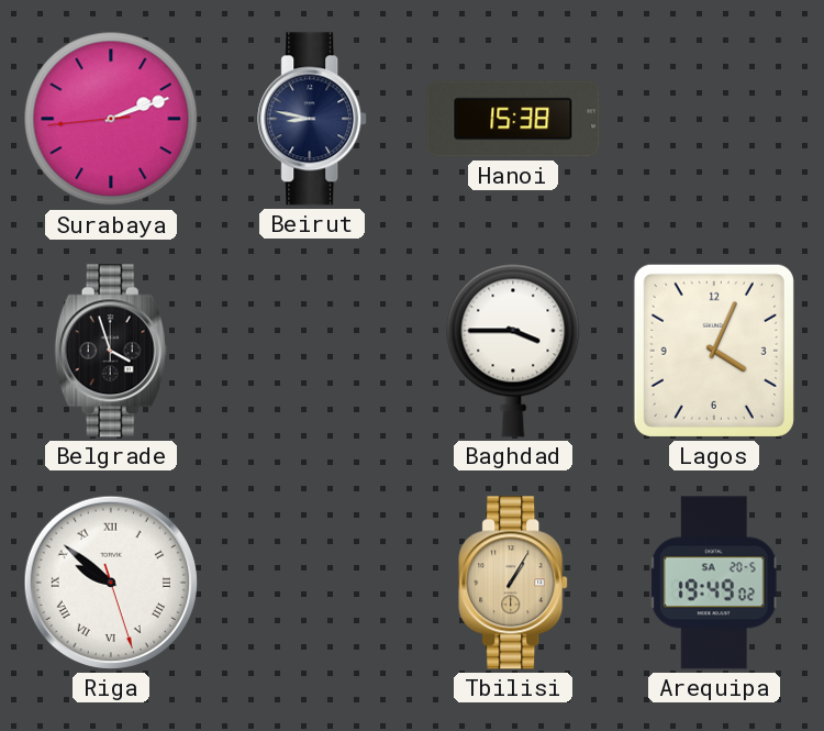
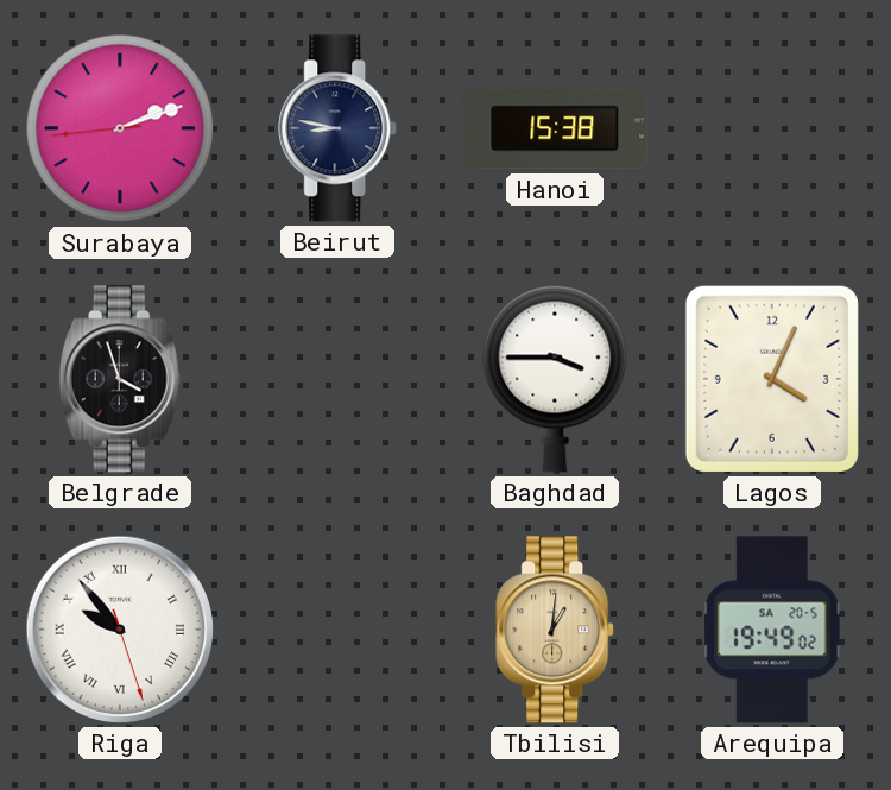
Riga: 9:51 -> 9:53
Tbilisi: 1:05 -> 1:01
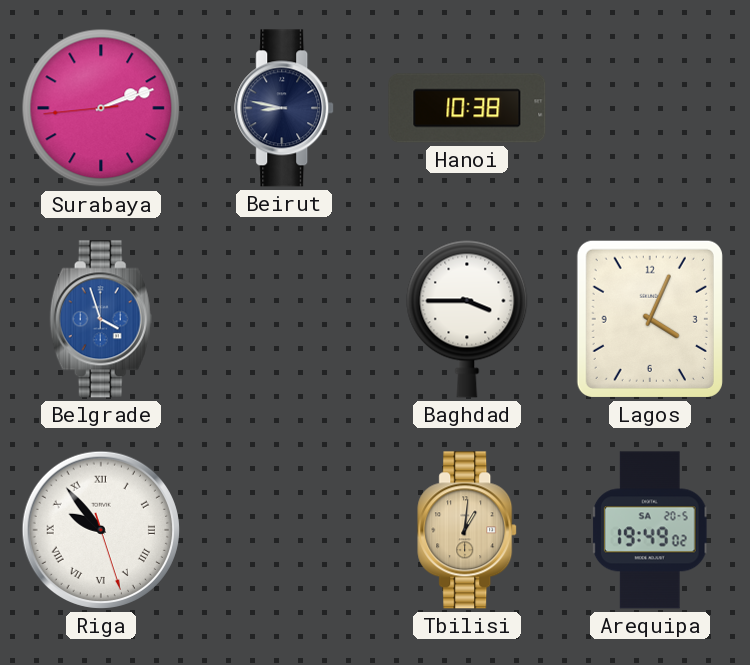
Hanoi: 15:38 -> 10:38
Belgrade dial: black -> blue
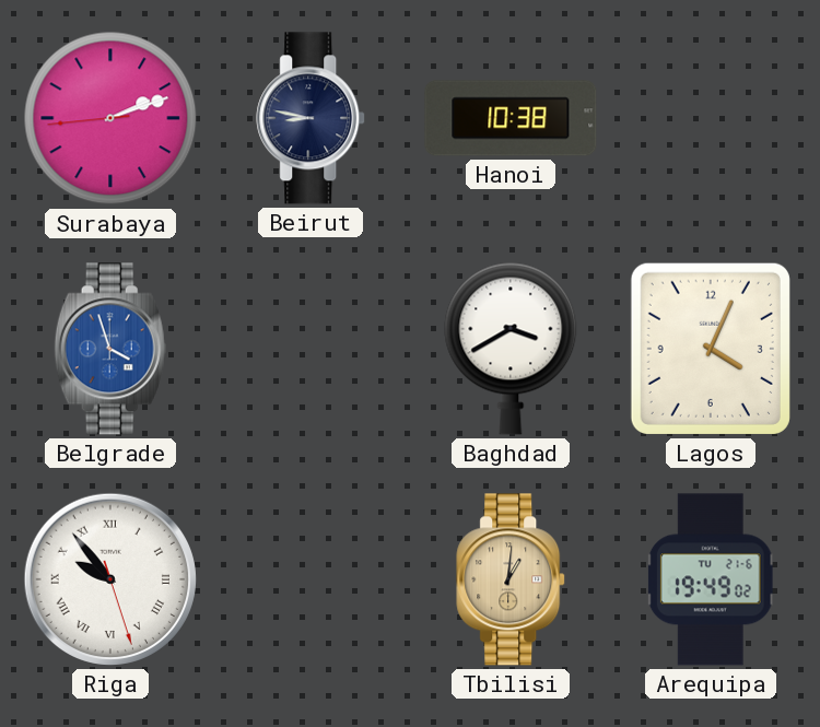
Baghdad: 3:45 -> 3:40
Arequipa date: SA 20-5 -> TU 21-6
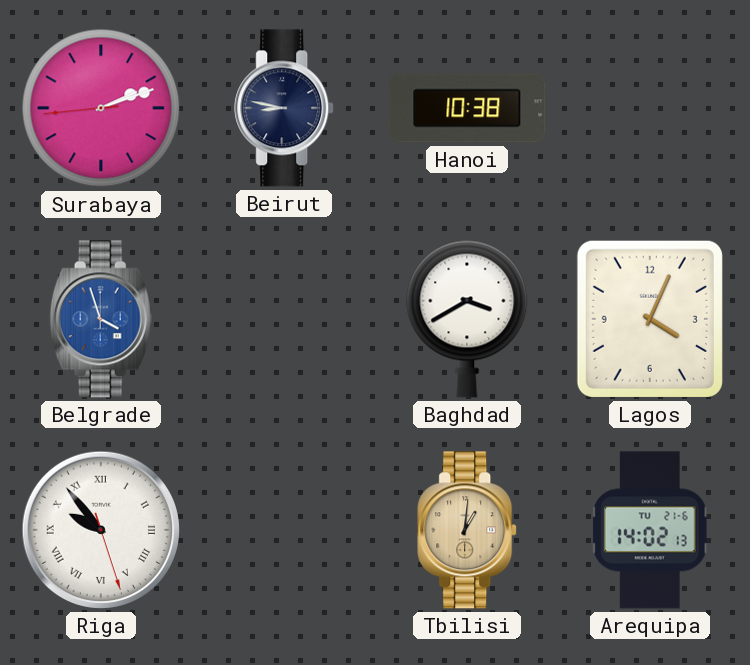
Arequipa: 19:49 -> 14:02
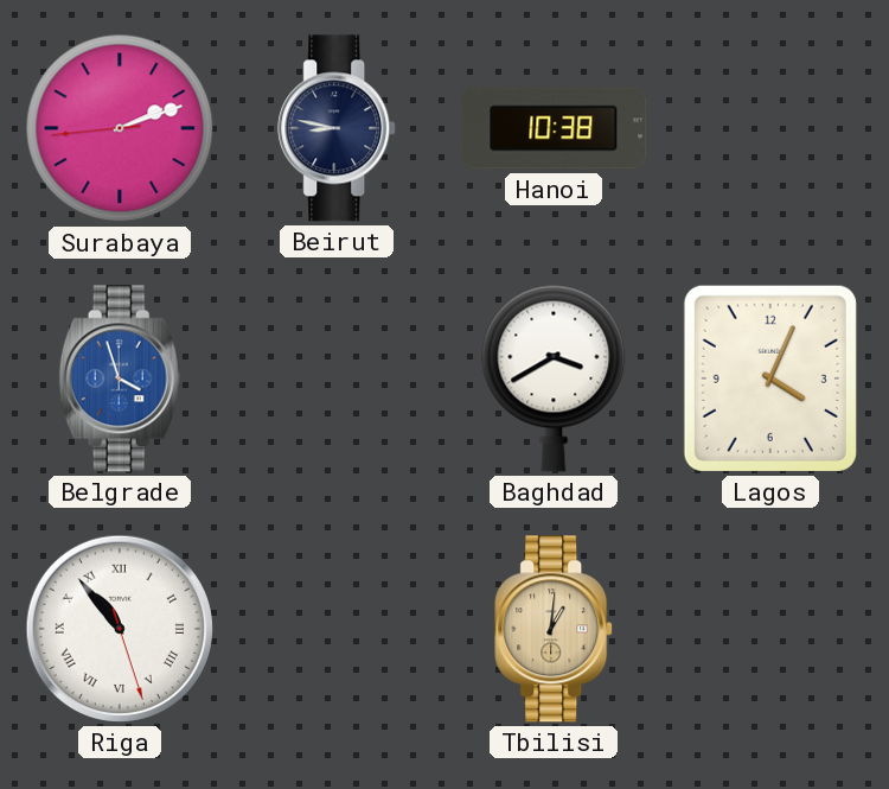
Riga: 9:53 -> 10:53
Arequipa: 14:02 -> none
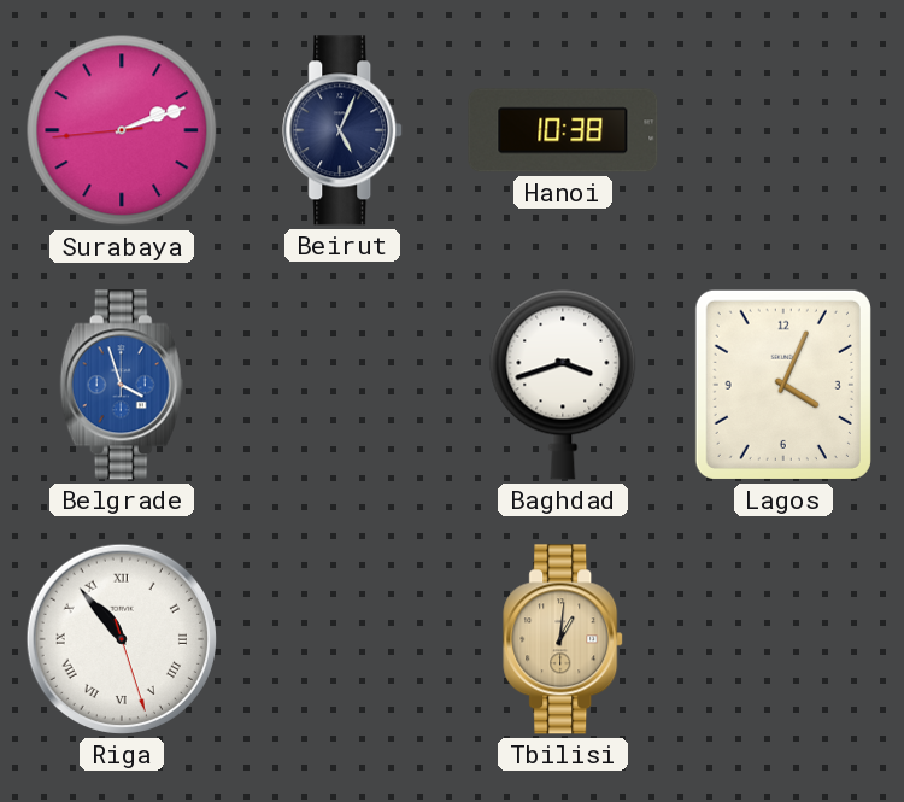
Beirut: 8:47 -> 5:04
Baghdad: 3:40 -> 3:42
